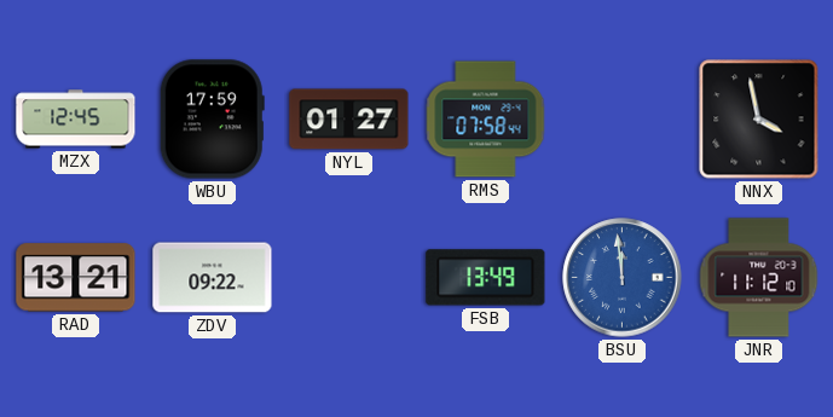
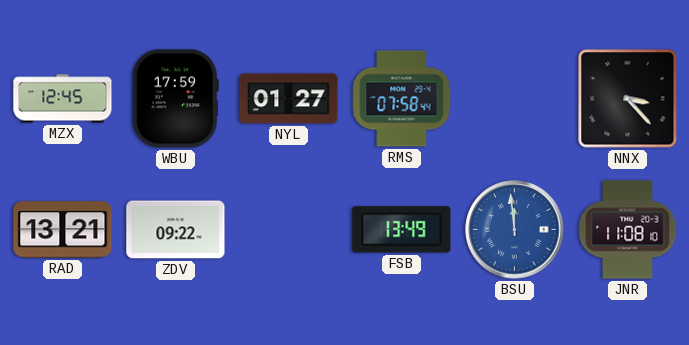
NNX: 3:58 -> 3:23
JNR: 11:12 -> 11:08
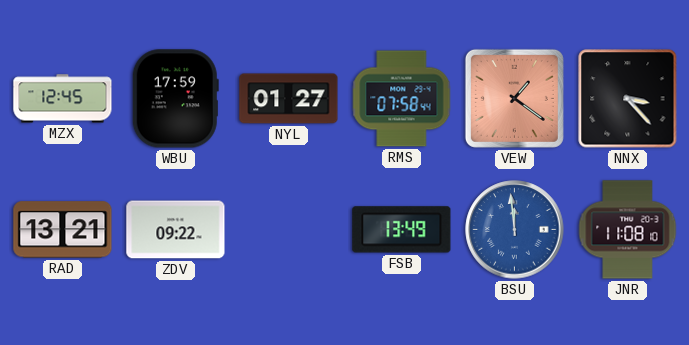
VEW: none -> 1:21
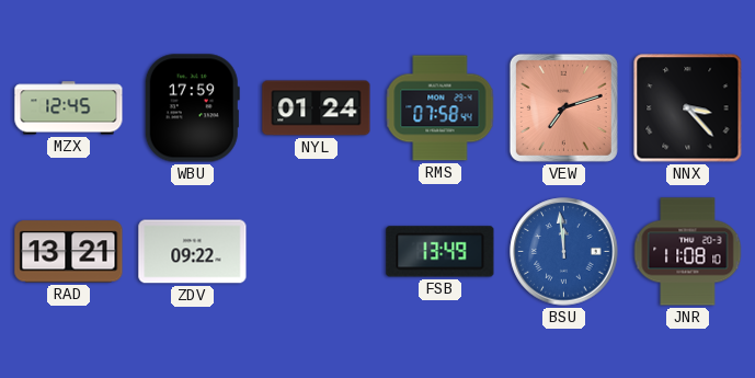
NYL: 01:27 -> 01:24
VEW: 1:21 -> 7:12
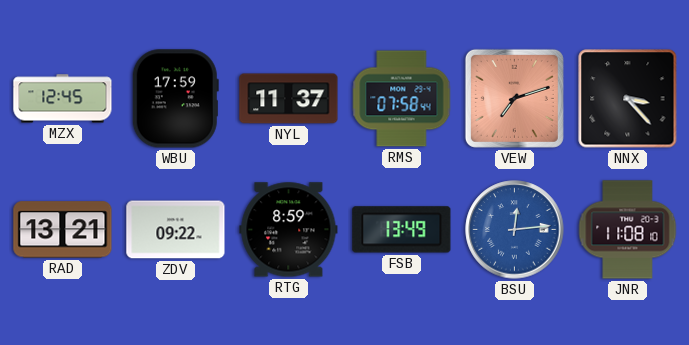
NYL: 01:24 -> 11:37
RTG: none -> 8:59
BSU: 11:59 -> 12:14
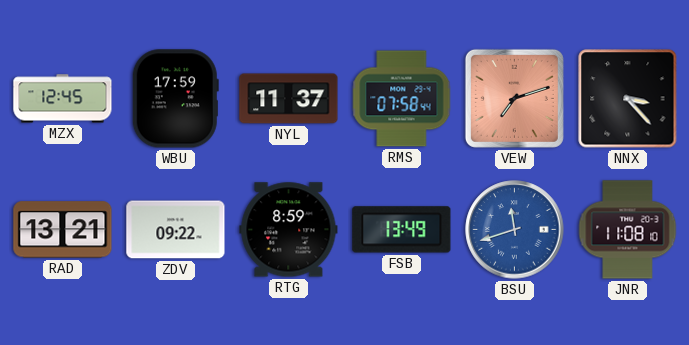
BSU: 12:14 -> 11:42
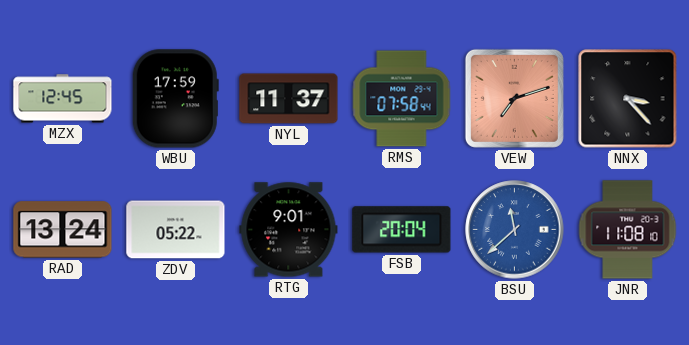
RAD: 13:21 -> 13:24
ZDV: 09:22 -> 05:22
RTG: 8:59 -> 9:01
FSB: 13:49 -> 20:04
BSU: 11:42 -> 11:38
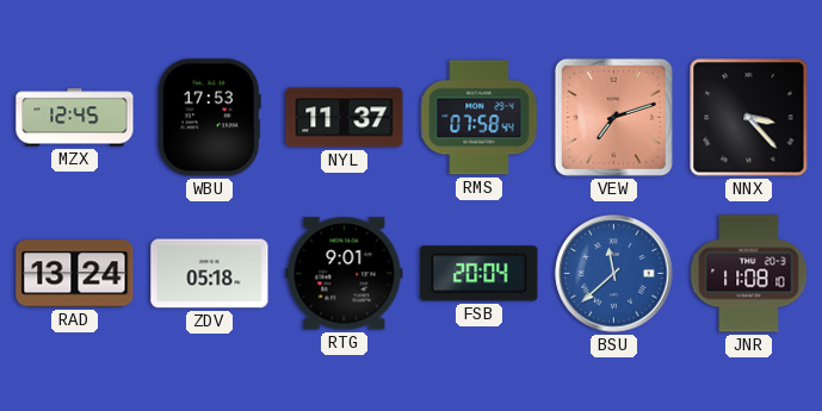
WBU: 17:59 -> 17:53
ZDV: 05:22 -> 05:18
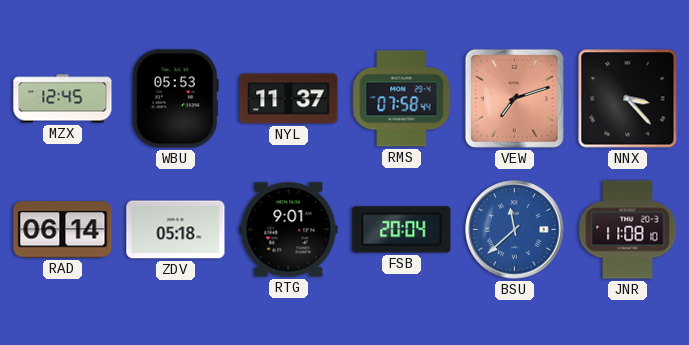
WBU: 17:53 -> 05:53
RAD: 13:24 -> 06:14
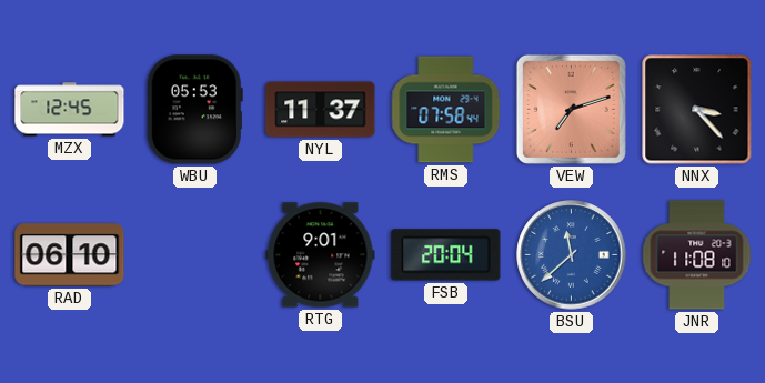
RAD: 06:14 -> 06:10
ZDV: 05:18 -> none
